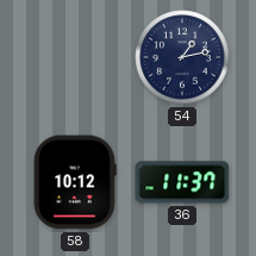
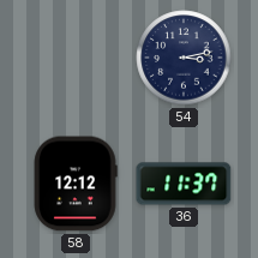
54: 1:13 -> 3:13
58: 10:12 -> 12:12
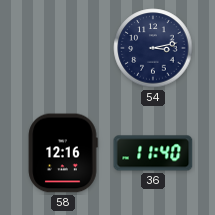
58: 12:12 -> 12:16
36: 11:37 -> 11:40
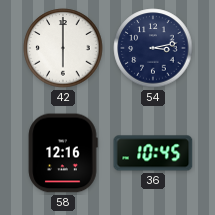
42: none -> 6:00
36: 11:40 -> 10:45
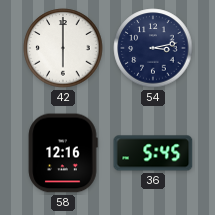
36: 10:45 -> 5:45
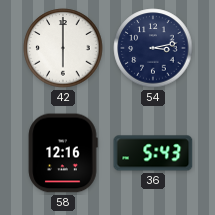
36: 5:45 -> 5:43
